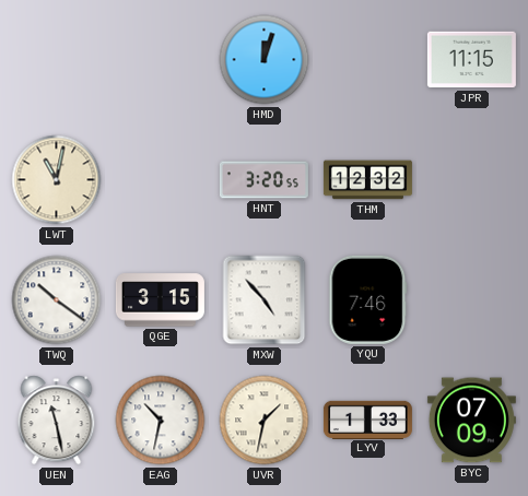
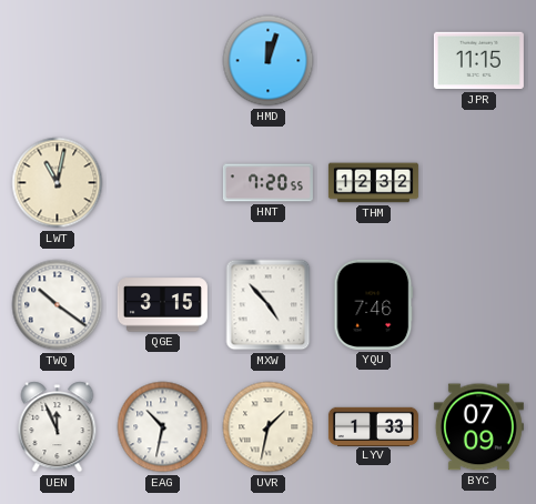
HNT: 3:20 -> 7:20
UEN: 11:28 -> 11:56
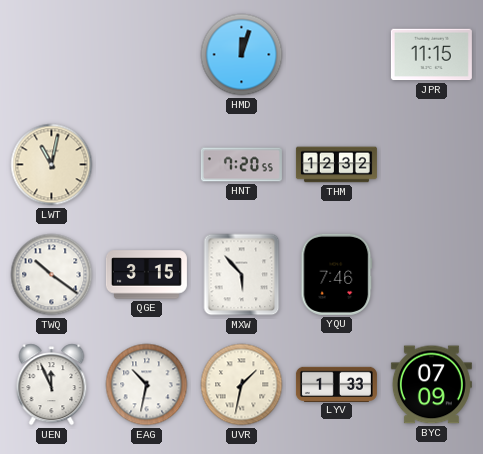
MXW: 4:53 -> 5:53
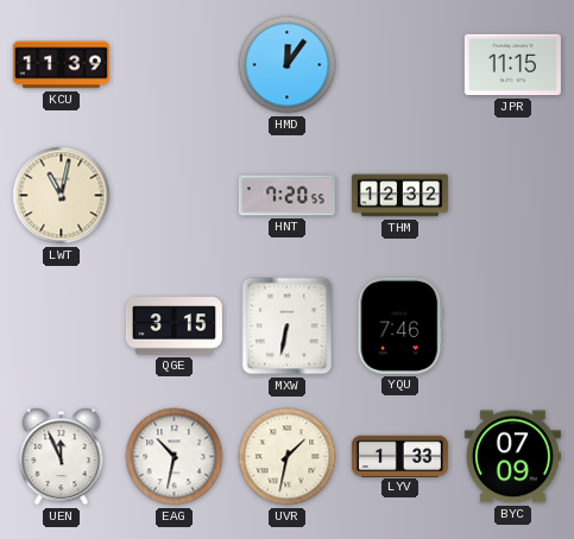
KCU: none -> 11:39
HMD: 12:03 -> 12:06
TWQ: 10:21 -> none
MXW: 5:53 -> 6:32
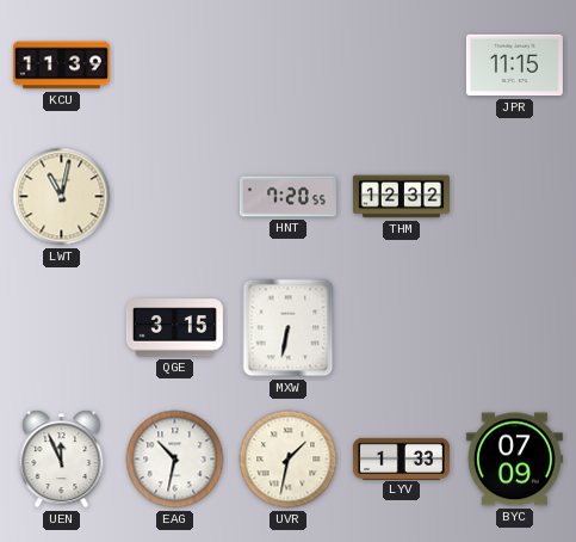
HMD: 12:06 -> none
YQU: 7:46 -> none
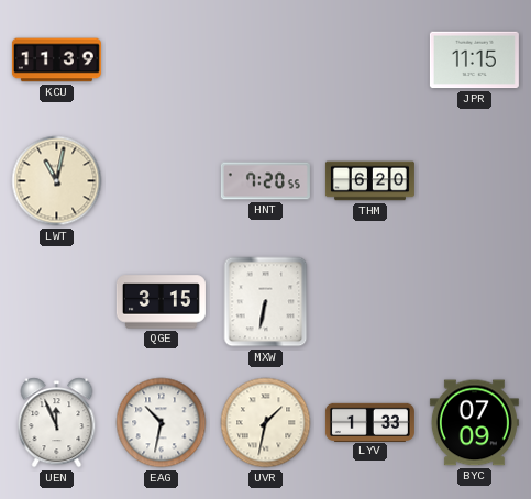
THM: 12:32 -> 6:20
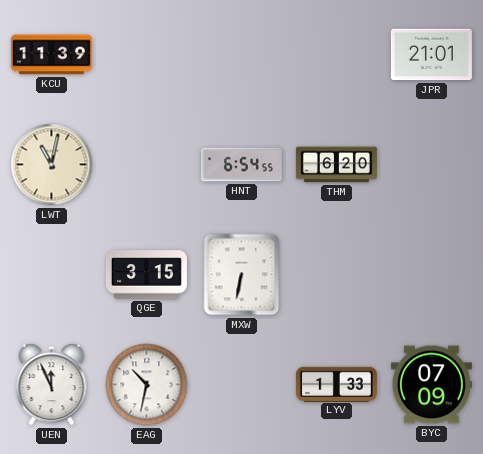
JPR: 11:15 -> 21:01
HNT: 7:20 -> 6:54
UVR: 1:32 -> none
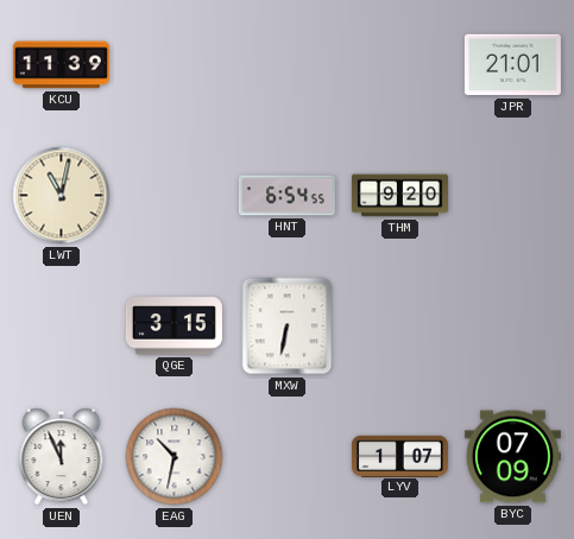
THM: 6:20 -> 9:20
LYV: 1:33 -> 1:07
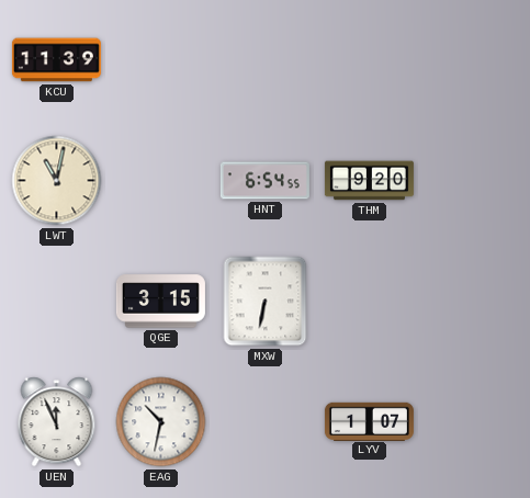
JPR: 21:01 -> none
BYC: 07:09 -> none
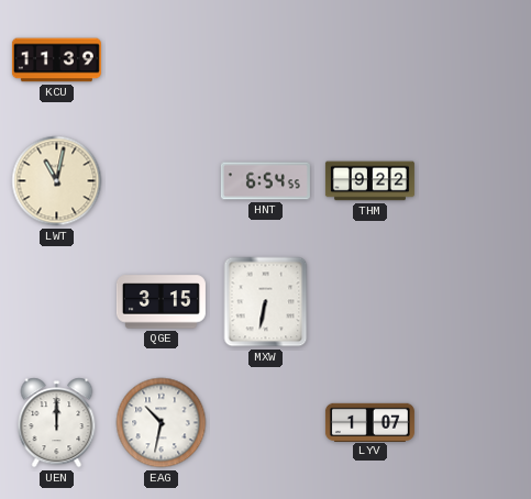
THM: 9:20 -> 9:22
UEN: 11:56 -> 12:00
